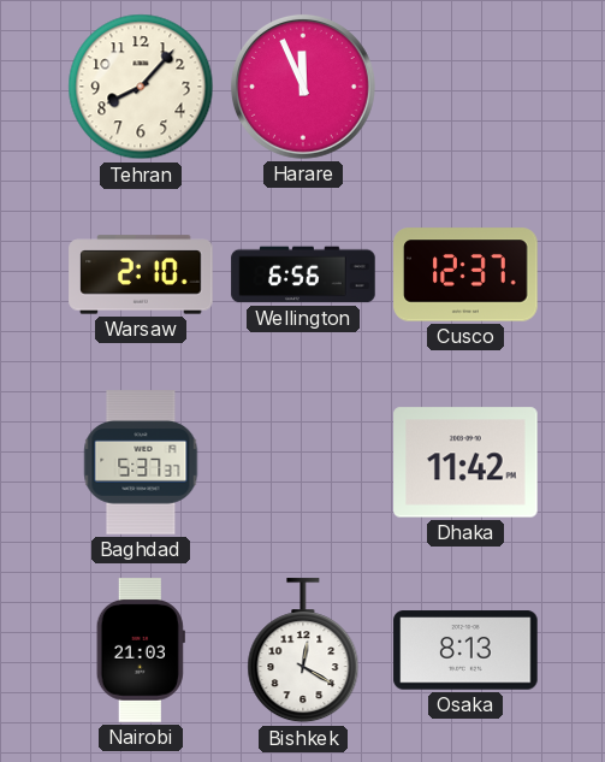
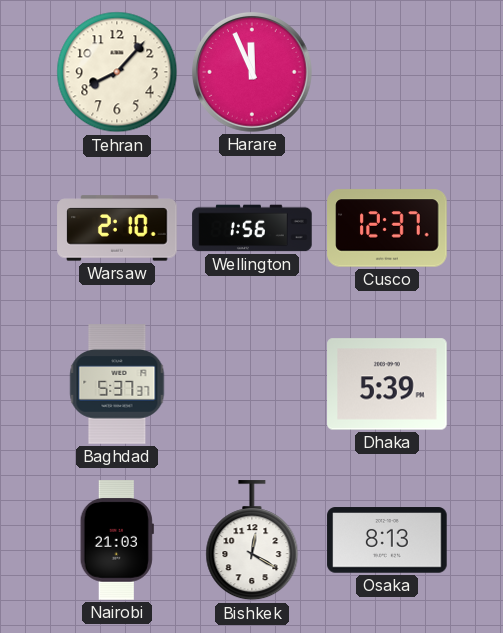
Wellington: 6:56 -> 1:56
Dhaka: 11:42 -> 5:39
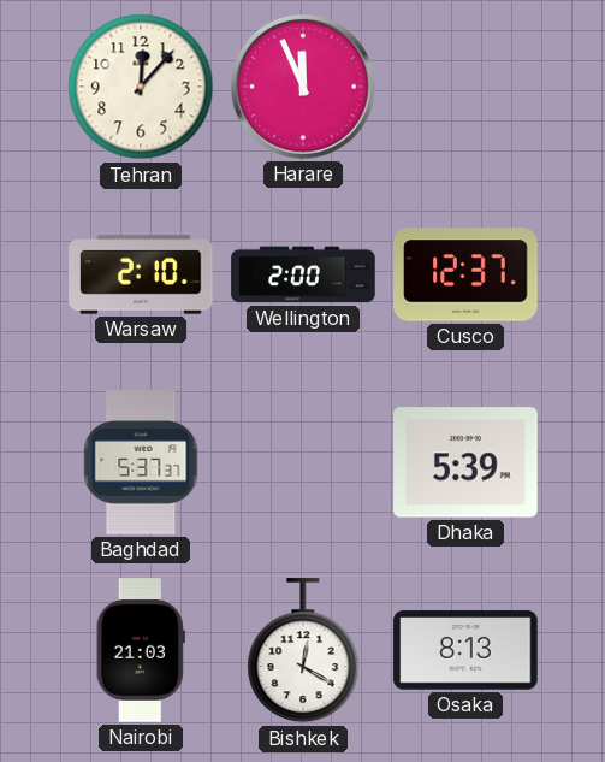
Tehran: 8:07 -> 12:07
Wellington: 1:56 -> 2:00
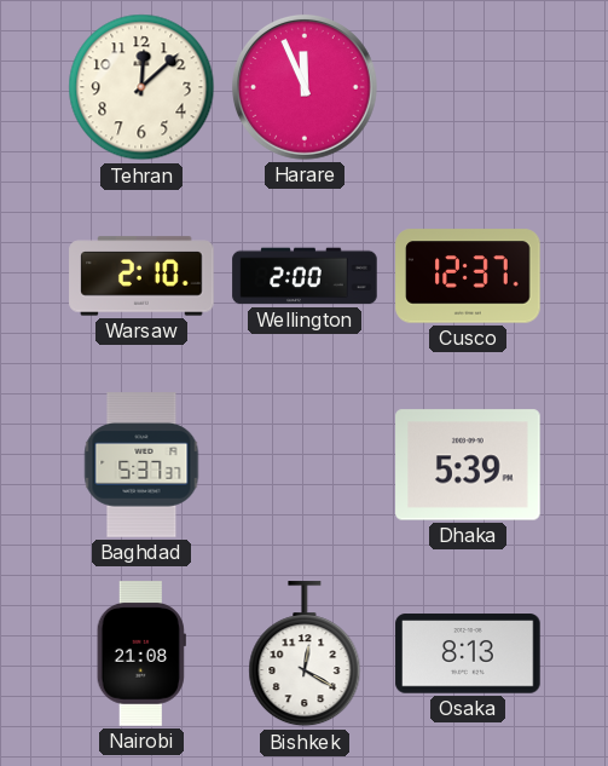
Tehran: 12:07 -> 12:08
Nairobi: 21:03 -> 21:08
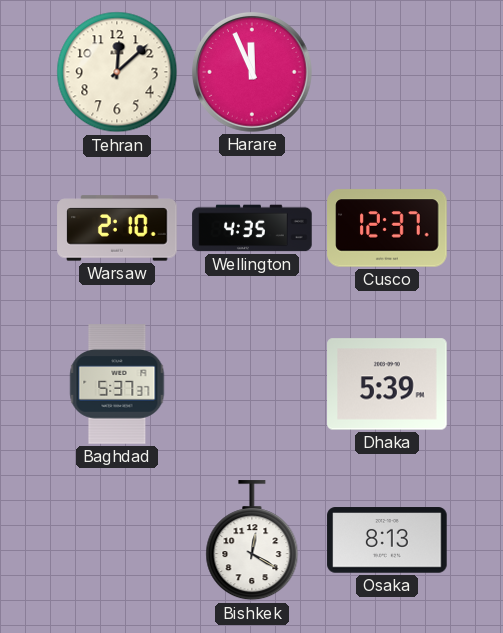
Wellington: 2:00 -> 4:35
Nairobi: 21:08 -> none
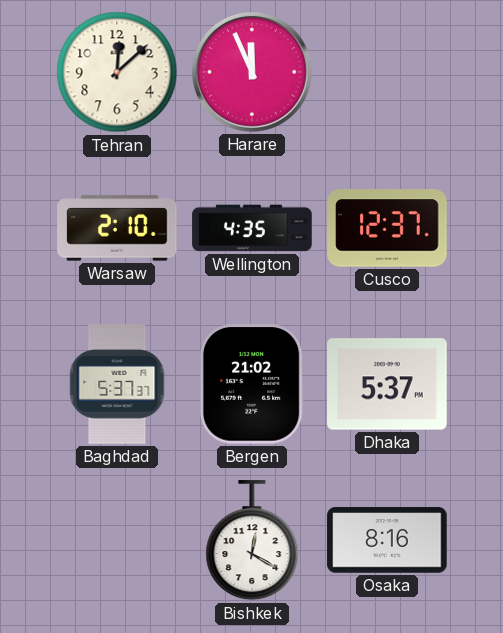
Bergen: none -> 21:02
Dhaka: 5:39 -> 5:37
Osaka: 8:13 -> 8:16
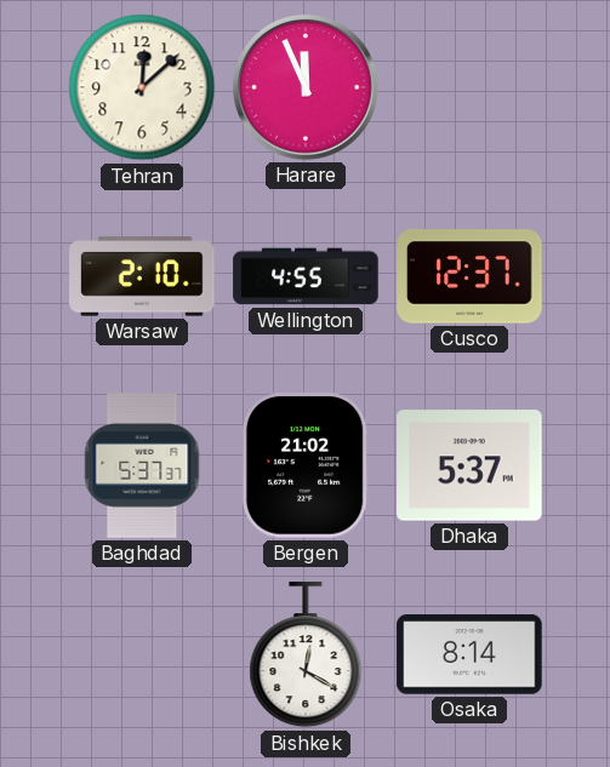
Wellington: 4:35 -> 4:55
Osaka: 8:16 -> 8:14
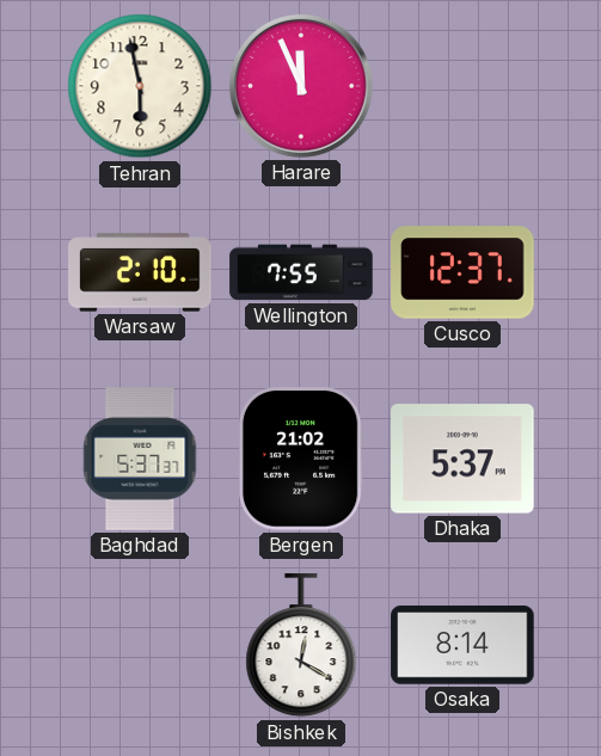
Tehran: 12:08 -> 5:58
Wellington: 4:55 -> 7:55
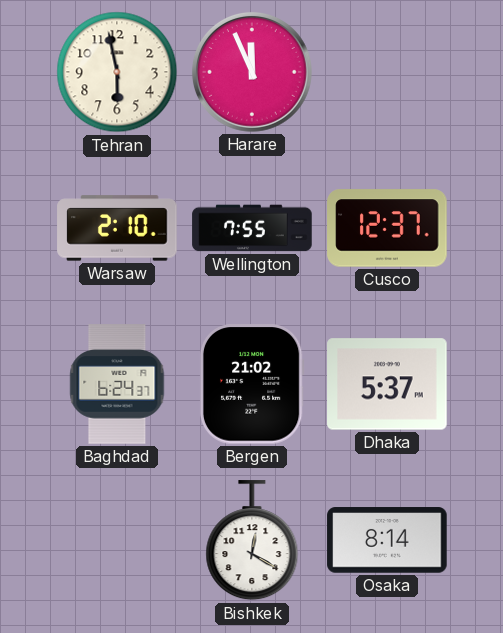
Baghdad: 5:37 -> 6:24
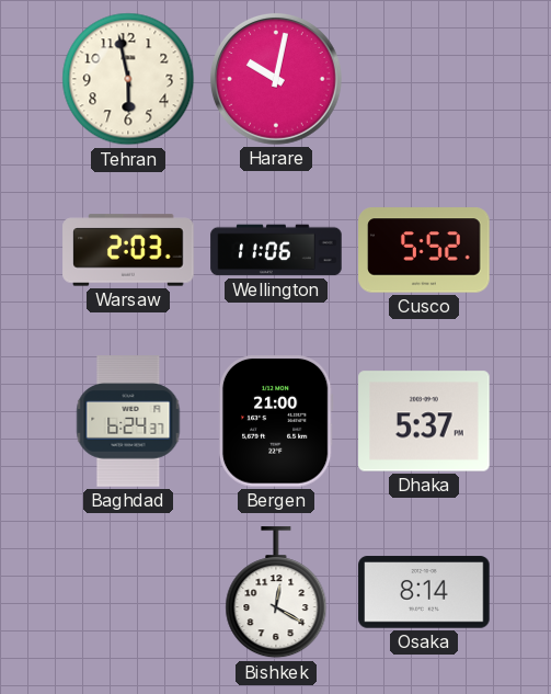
Harare: 11:56 -> 10:02
Warsaw: 2:10 -> 2:03
Wellington: 7:55 -> 11:06
Cusco: 12:37 -> 5:52
Bergen: 21:02 -> 21:00
